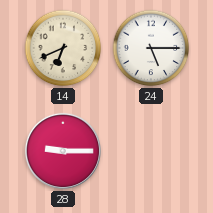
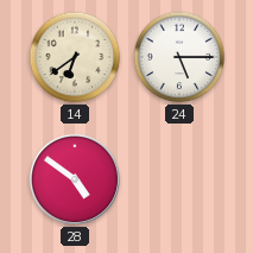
14: 6:41 -> 6:39
28: 9:15 -> 4:51
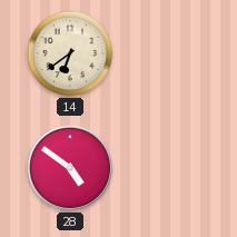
24: 5:15 -> none
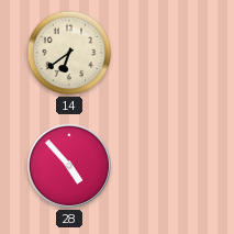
28: 4:51 -> 4:53
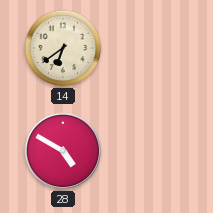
28: 4:53 -> 4:50
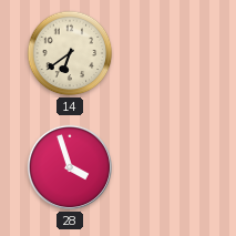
28: 4:50 -> 3:57
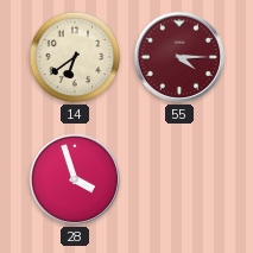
55: none -> 4:15
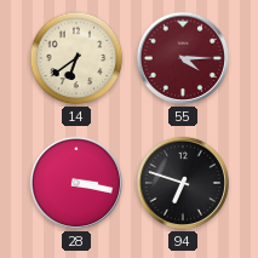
28: 3:57 -> 3:17
94: none -> 6:48
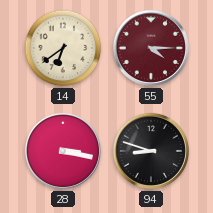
94: 6:48 -> 8:48
